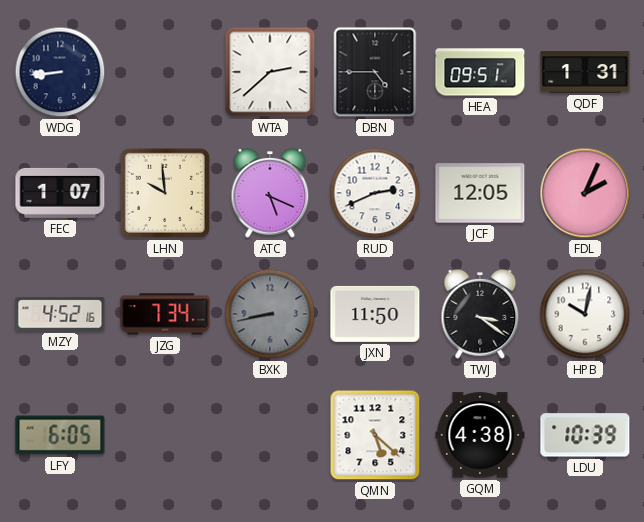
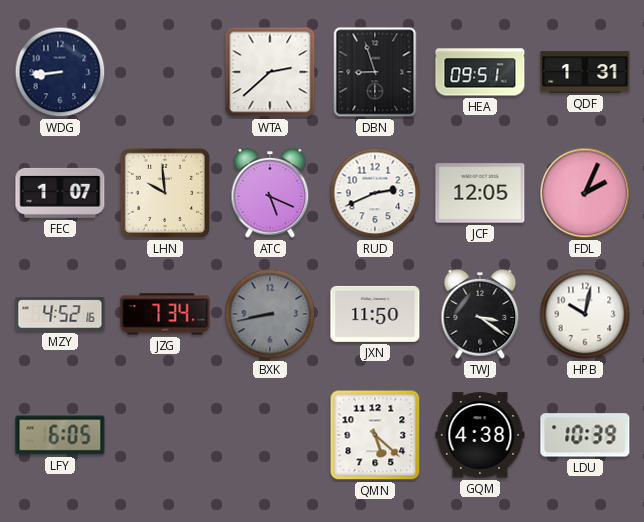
DBN: 4:45 -> 8:57
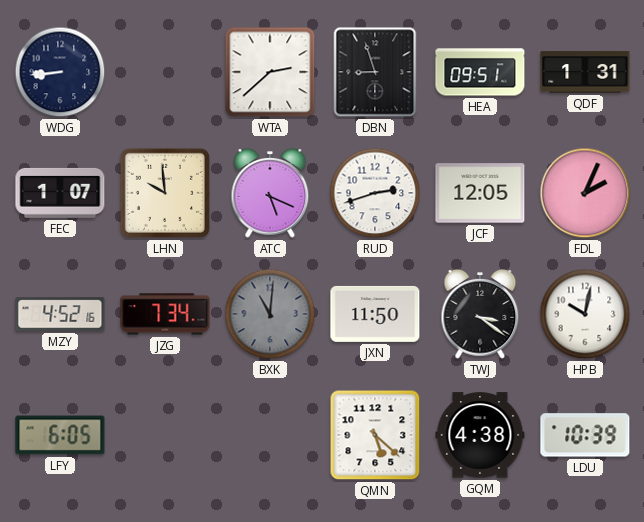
RUD: 2:41 -> 2:42
BXK: 8:43 -> 11:01
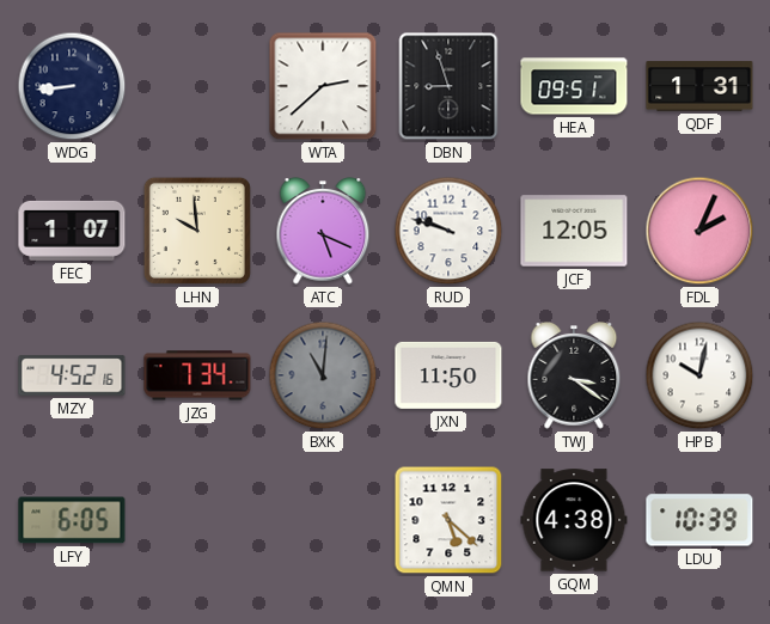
RUD: 2:42 -> 9:48
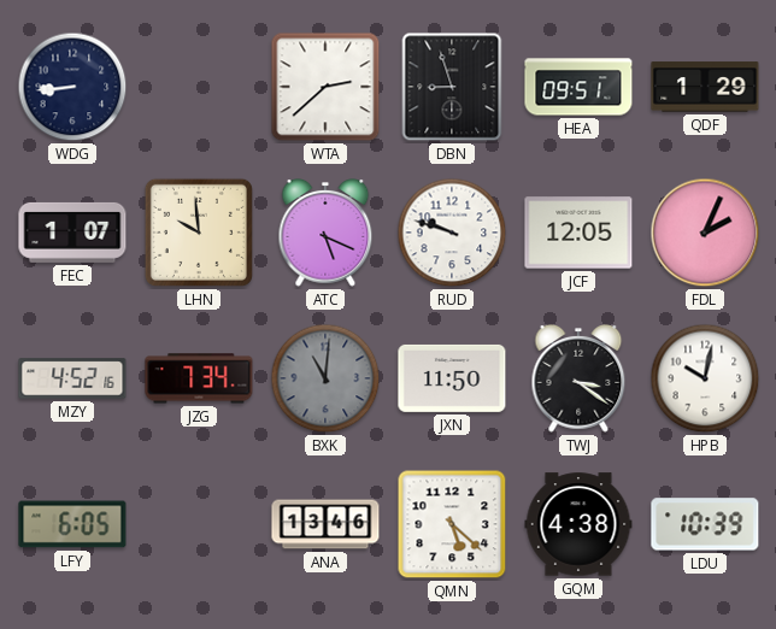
QDF: 1:31 -> 1:29
ANA: none -> 13:46
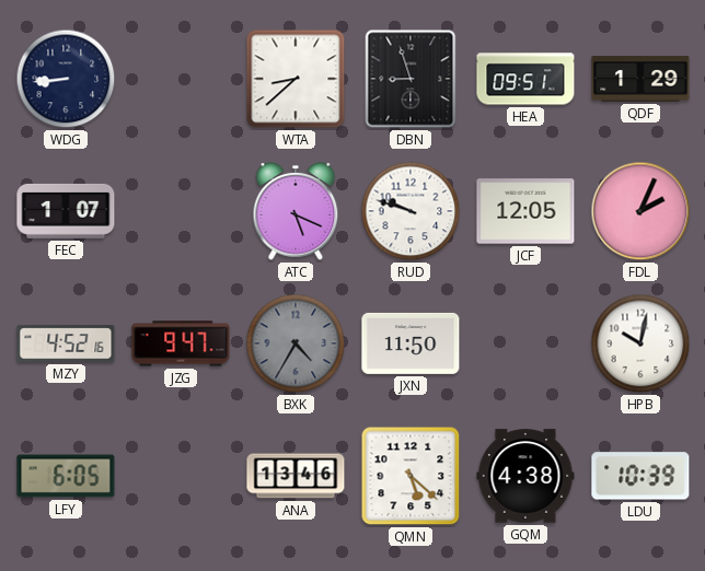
WTA: 2:38 -> 8:38
LHN: 9:59 -> none
JZG: 7:34 -> 9:47
BXK: 11:01 -> 4:35
TWJ: 3:21 -> none
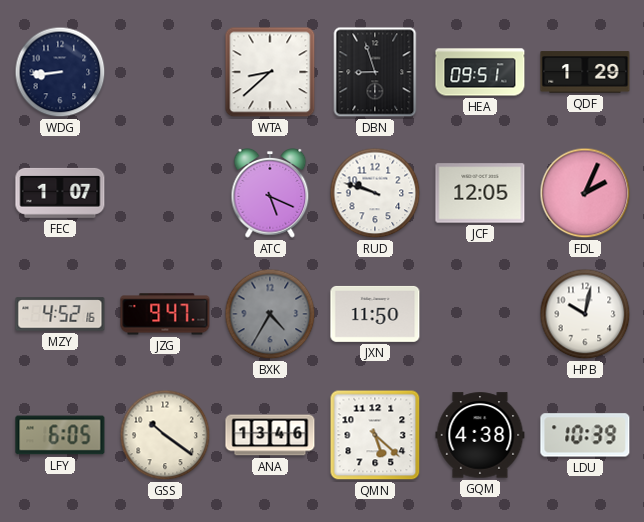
GSS: none -> 10:21
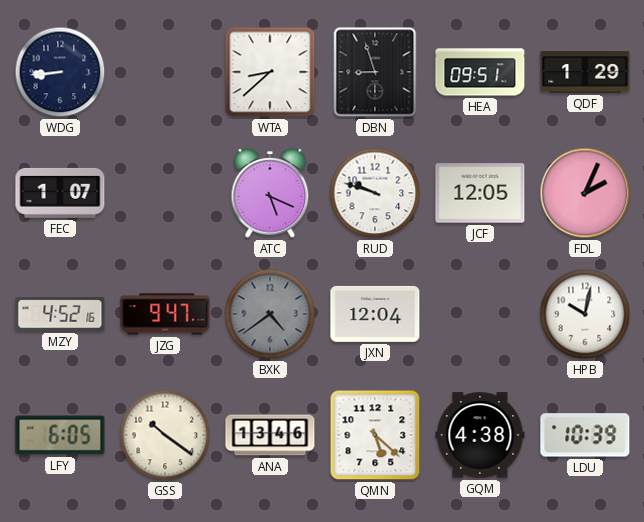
BXK: 4:35 -> 4:39
JXN: 11:50 -> 12:04
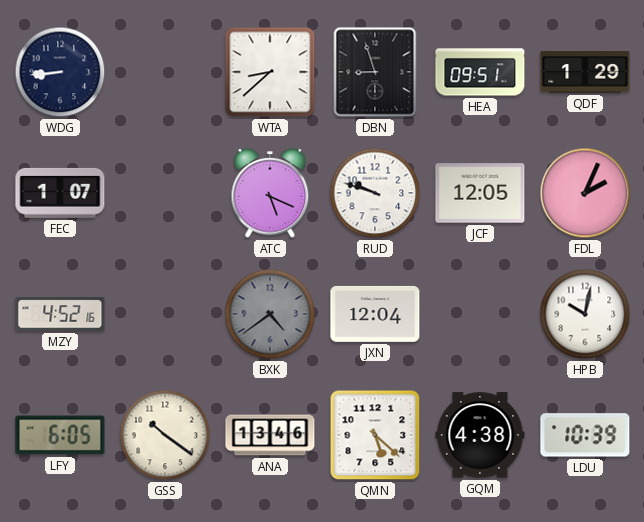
JZG: 9:47 -> none
